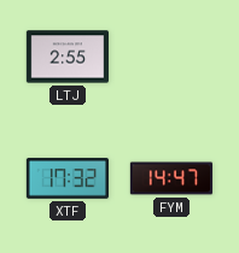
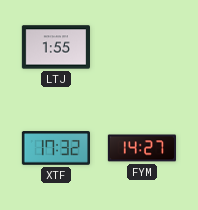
LTJ: 2:55 -> 1:55
FYM: 14:47 -> 14:27
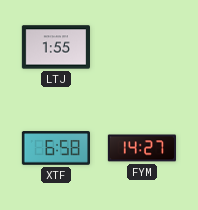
XTF: 17:32 -> 6:58
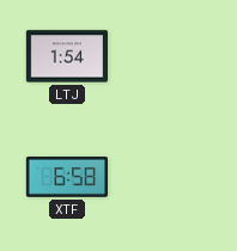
LTJ: 1:55 -> 1:54
FYM: 14:27 -> none
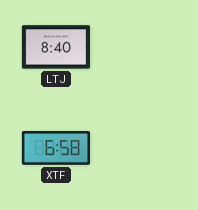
LTJ: 1:54 -> 8:40
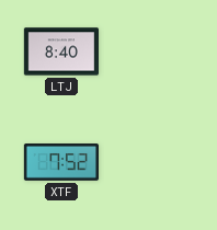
XTF: 6:58 -> 7:52
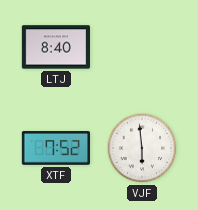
VJF: none -> 5:59
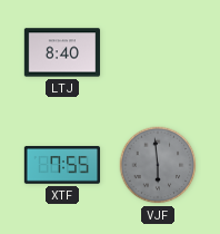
XTF: 7:52 -> 7:55
VJF dial: white -> grey
